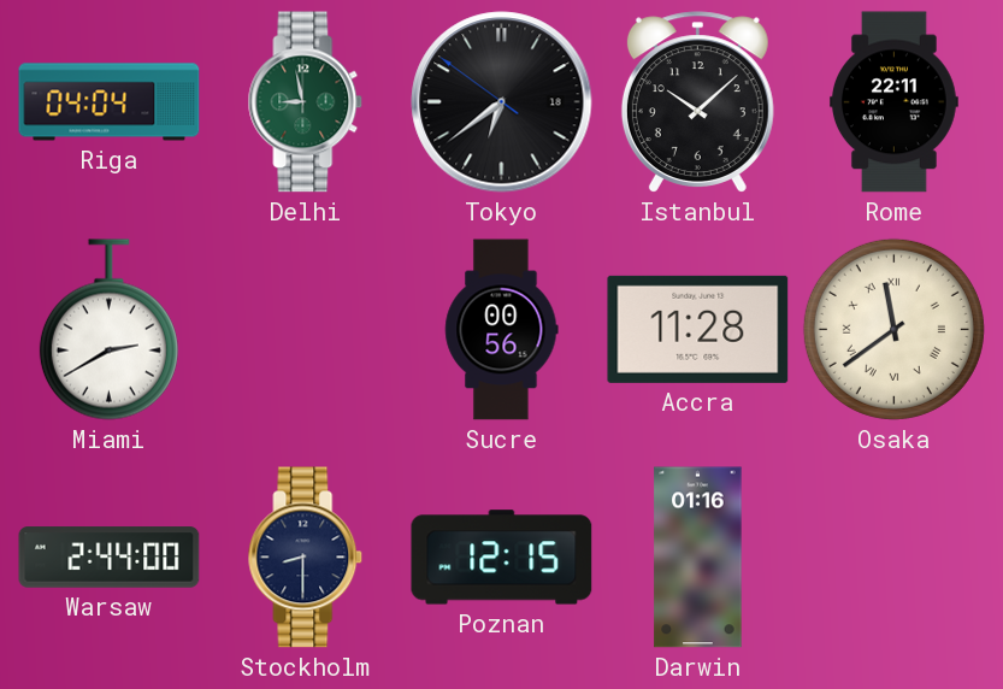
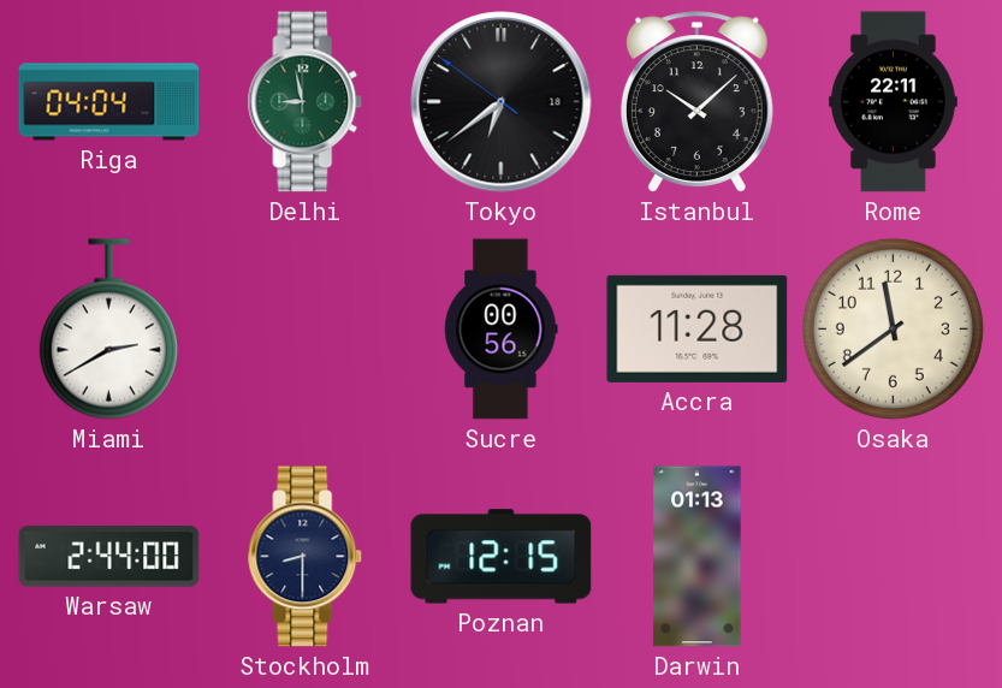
Osaka numerals: Roman -> Arabic
Darwin: 01:16 -> 01:13
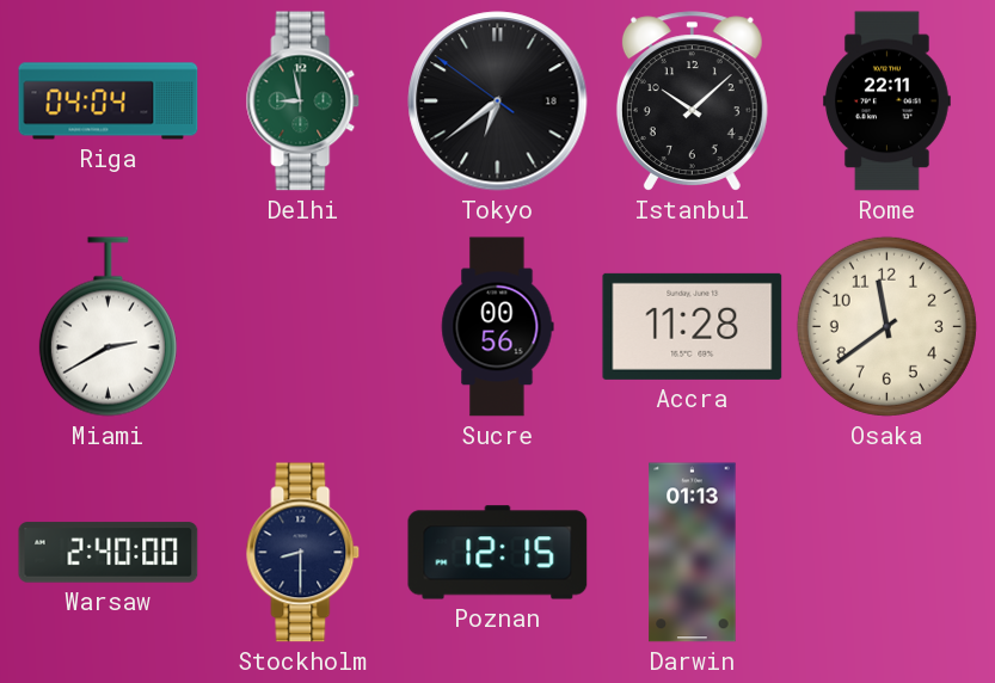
Warsaw: 2:44 -> 2:40
